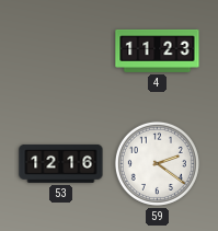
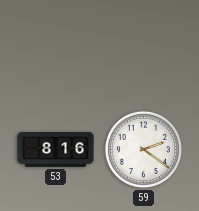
4: 11:23 -> none
53: 12:16 -> 8:16
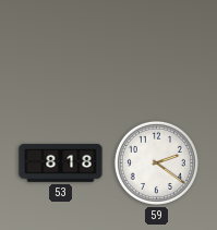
53: 8:16 -> 8:18
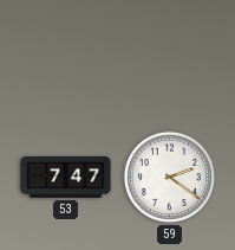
53: 8:18 -> 7:47
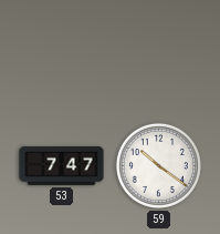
59: 2:21 -> 10:21
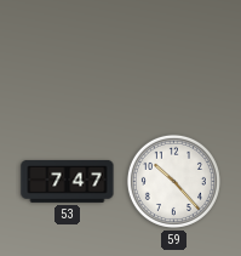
59: 10:21 -> 10:23
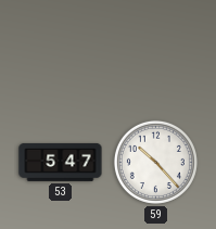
53: 7:47 -> 5:47
